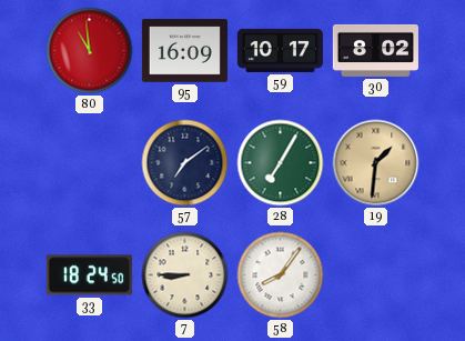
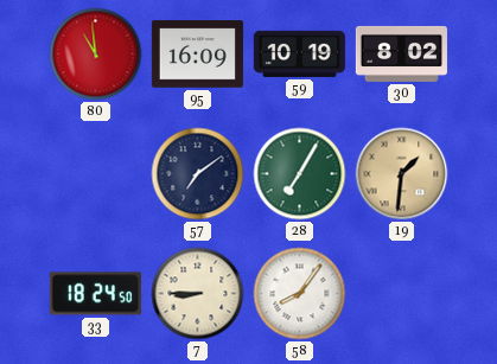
59: 10:17 -> 10:19
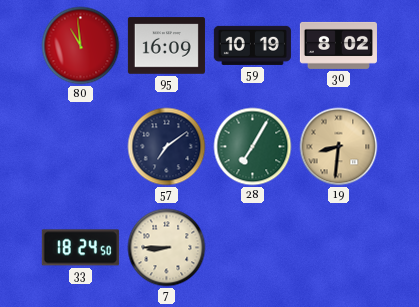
19: 1:31 -> 8:31
58: 8:06 -> none
